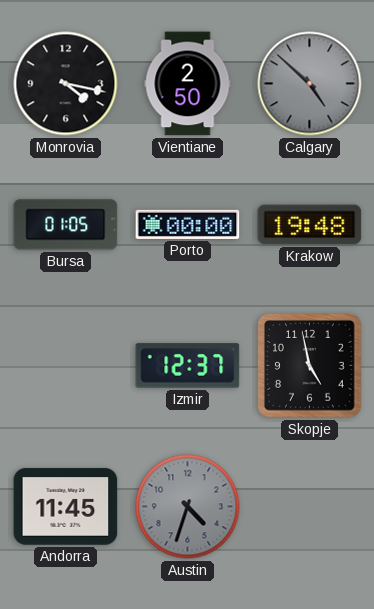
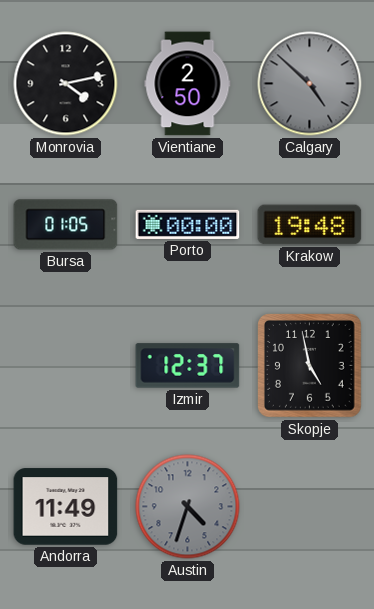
Monrovia: 4:17 -> 4:13
Andorra: 11:45 -> 11:49
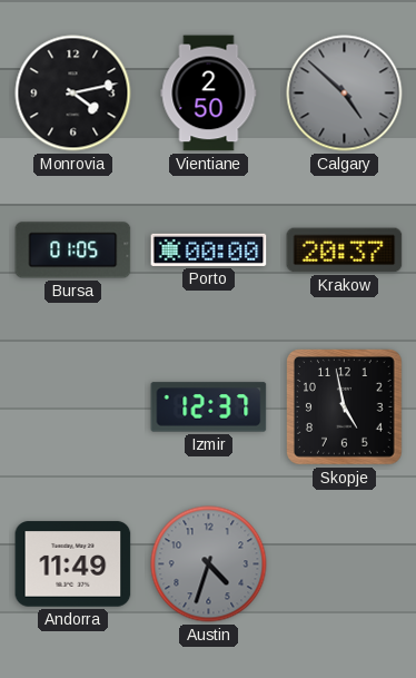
Krakow: 19:48 -> 20:37
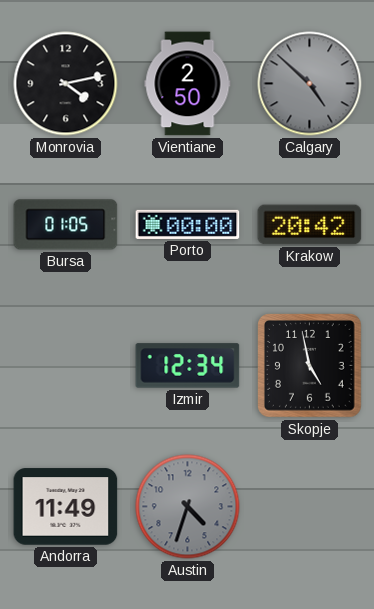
Krakow: 20:37 -> 20:42
Izmir: 12:37 -> 12:34
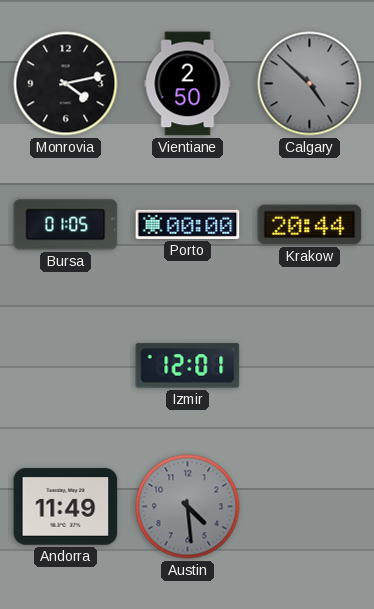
Krakow: 20:42 -> 20:44
Izmir: 12:34 -> 12:01
Skopje: 4:58 -> none
Austin: 4:33 -> 4:29
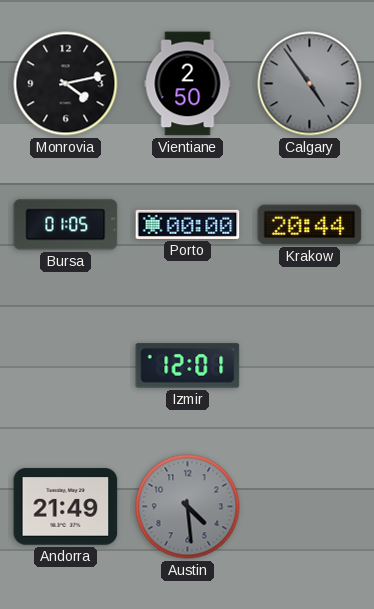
Calgary: 4:52 -> 4:54
Andorra: 11:49 -> 21:49
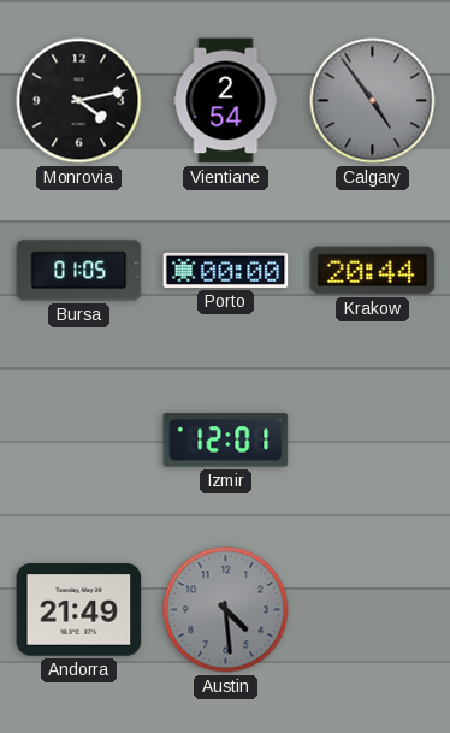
Vientiane: 2:50 -> 2:54
